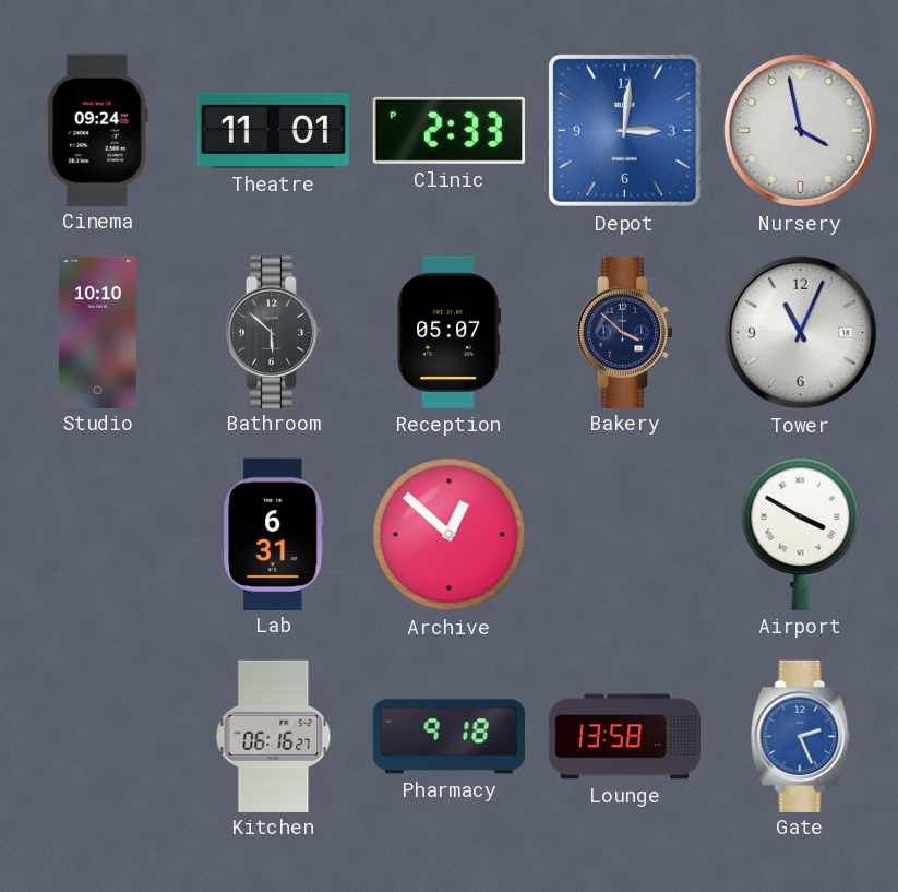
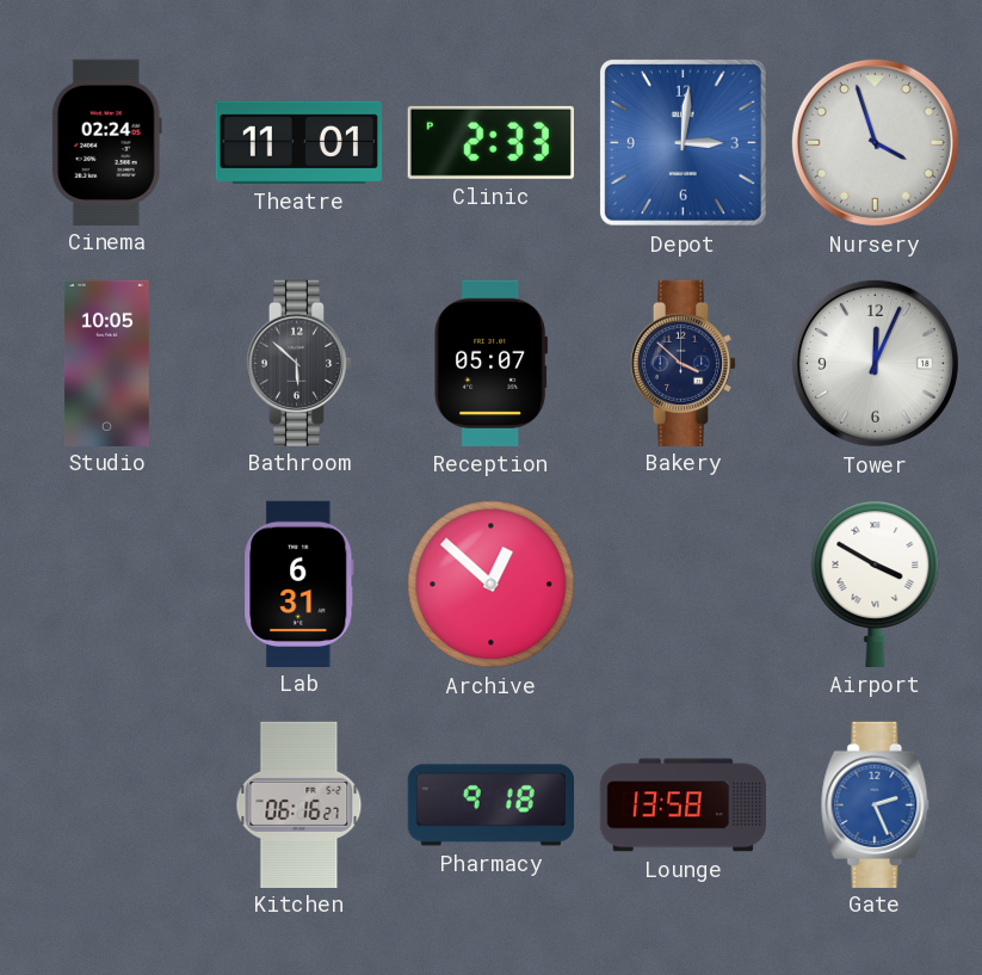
Cinema: 09:24 -> 02:24
Nursery: 3:58 -> 3:57
Studio: 10:10 -> 10:05
Tower: 11:04 -> 12:04
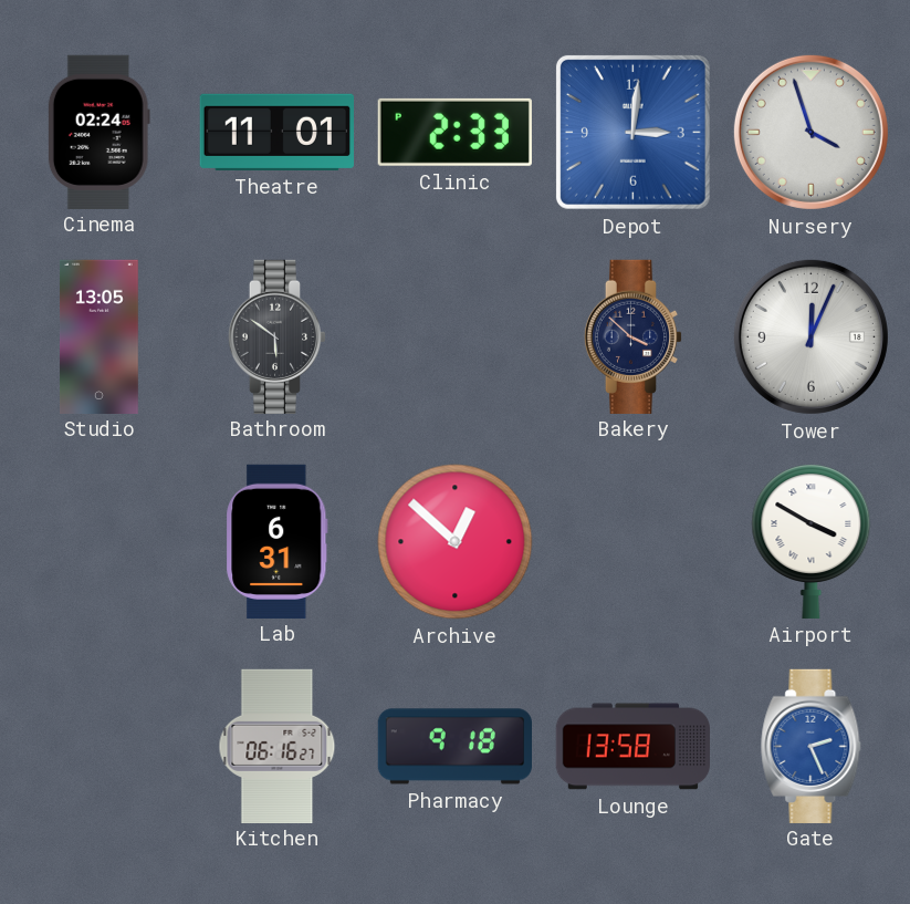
Studio: 10:05 -> 13:05
Bathroom: 5:52 -> 5:51
Reception: 05:07 -> none
